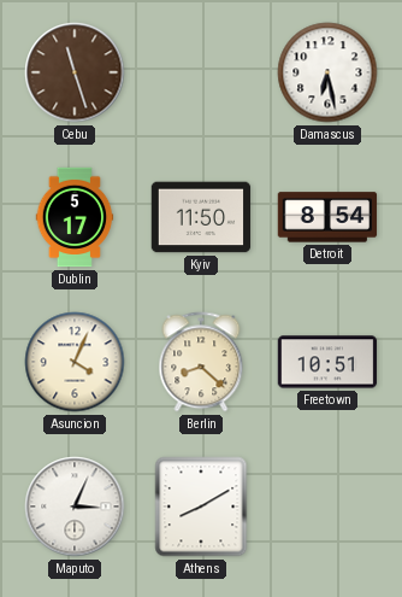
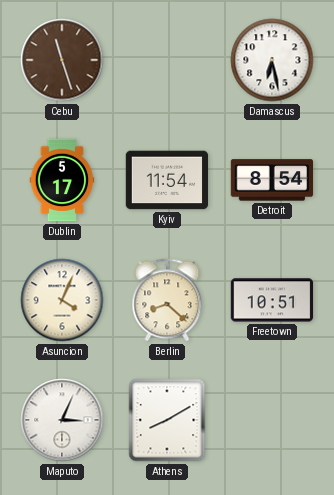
Kyiv: 11:50 -> 11:54
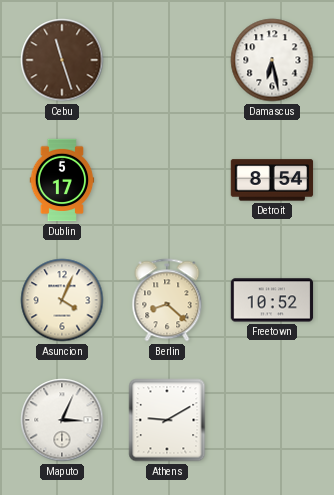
Kyiv: 11:54 -> none
Freetown: 10:51 -> 10:52
Athens: 8:10 -> 9:10
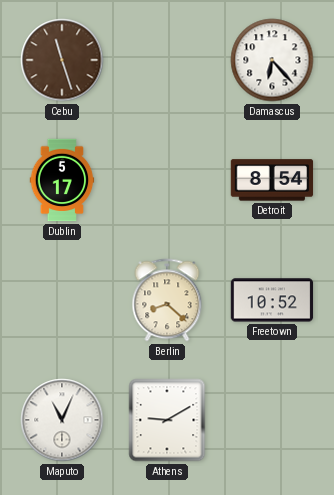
Damascus: 6:28 -> 6:23
Asuncion: 4:04 -> none
Maputo: 3:04 -> 11:04
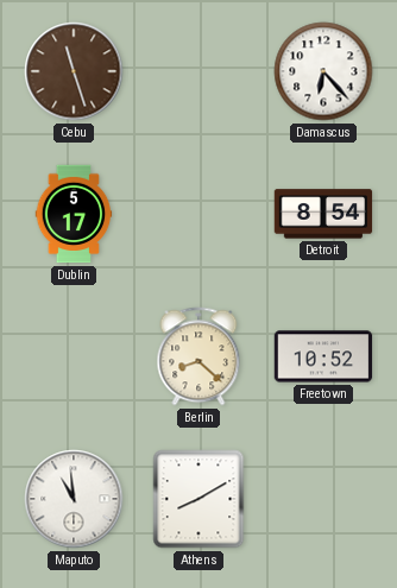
Maputo: 11:04 -> 10:59
Athens: 9:10 -> 8:10
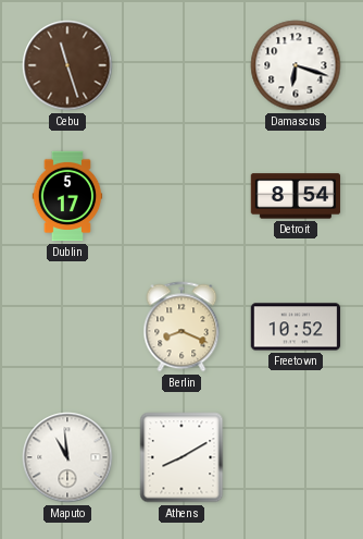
Damascus: 6:23 -> 6:18
Berlin: 8:22 -> 8:19
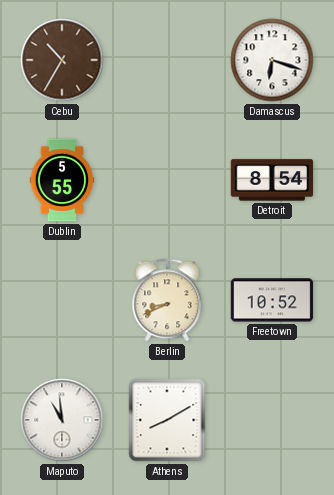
Cebu: 11:27 -> 10:35
Dublin: 5:17 -> 5:55
Berlin: 8:19 -> 8:41
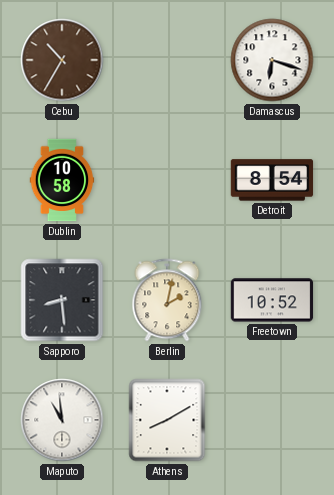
Dublin: 5:55 -> 10:58
Sapporo: none -> 8:29
Berlin: 8:41 -> 2:02
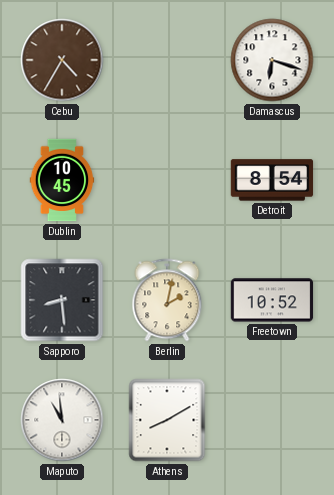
Cebu: 10:35 -> 4:35
Dublin: 10:58 -> 10:45
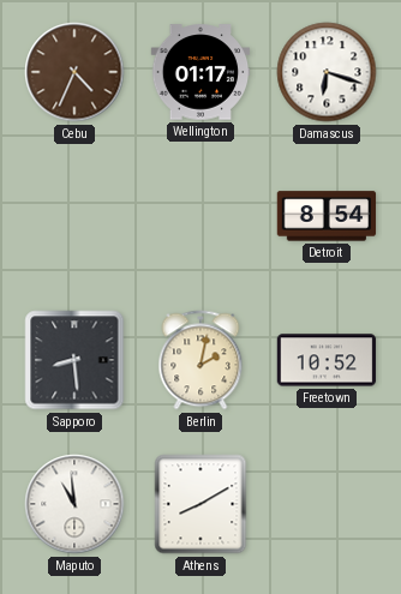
Cebu: 4:35 -> 4:34
Wellington: none -> 01:17
Dublin: 10:45 -> none
